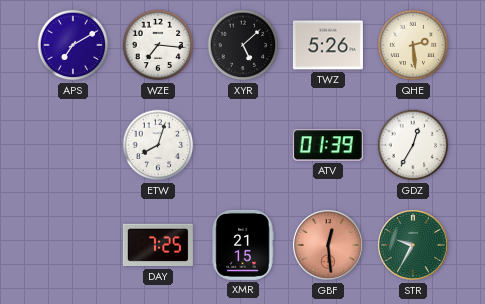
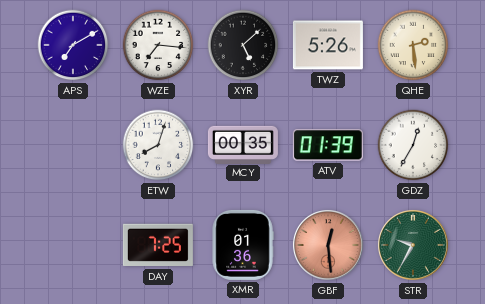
MCY: none -> 00:35
XMR: 21:15 -> 01:36
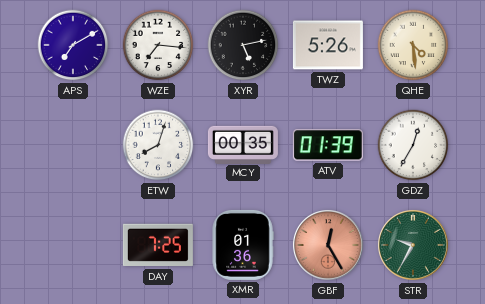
XYR: 5:08 -> 5:13
QHE: 2:29 -> 4:29
GBF: 12:29 -> 12:25
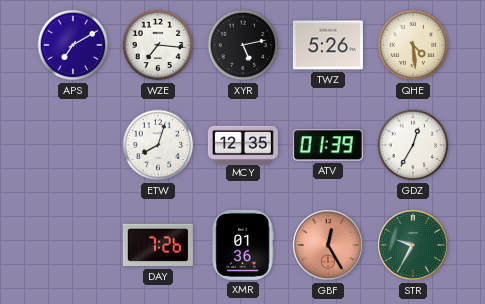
MCY: 00:35 -> 12:35
DAY: 7:25 -> 7:26
